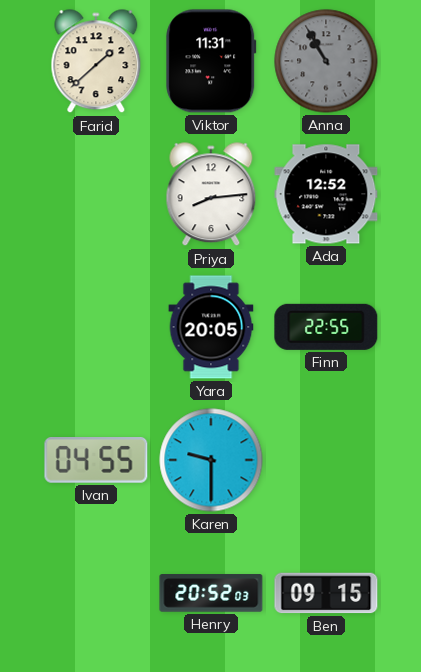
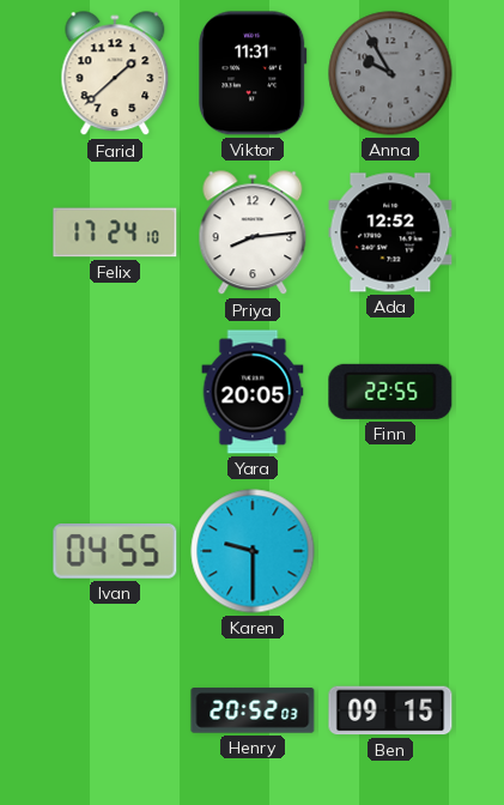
Anna: 10:55 -> 9:55
Felix: none -> 17:24
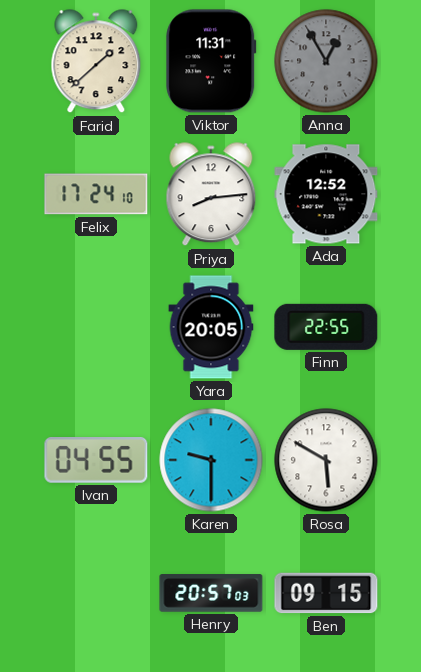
Anna: 9:55 -> 12:55
Rosa: none -> 5:50
Henry: 20:52 -> 20:57
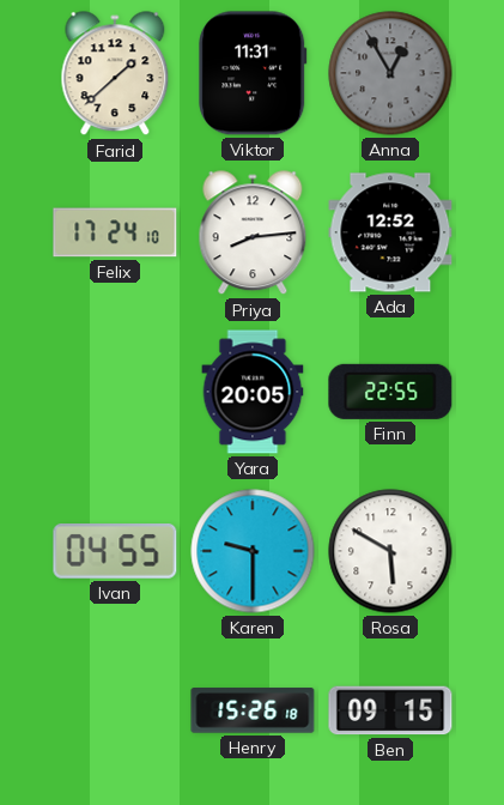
Henry: 20:57 -> 15:26
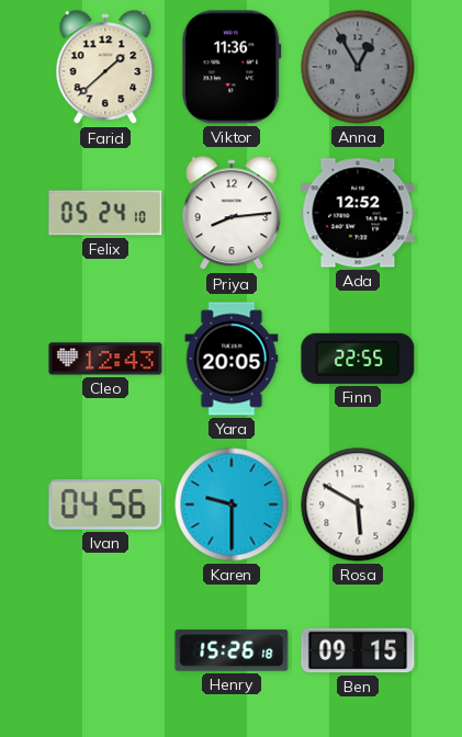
Viktor: 11:31 -> 11:36
Felix: 17:24 -> 05:24
Cleo: none -> 12:43
Ivan: 04:55 -> 04:56
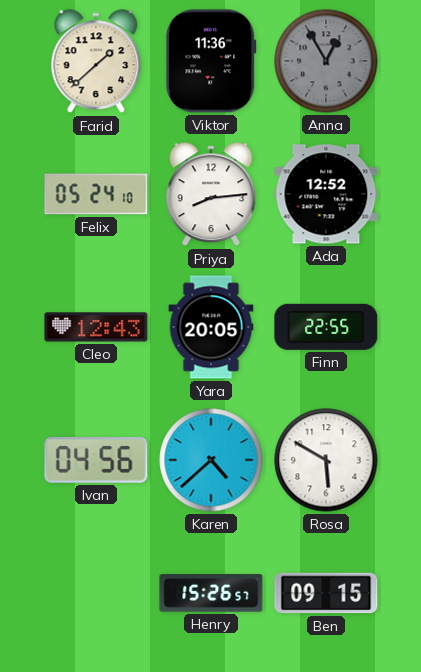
Karen: 9:30 -> 4:38
Henry: 15:26:18 -> 15:26:57
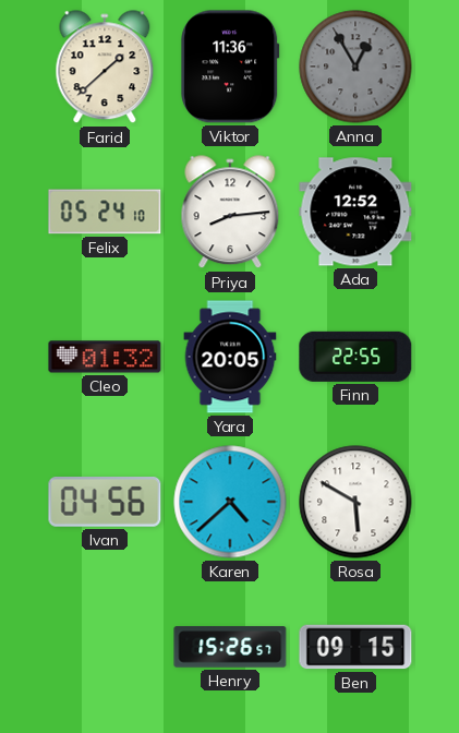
Cleo: 12:43 -> 01:32
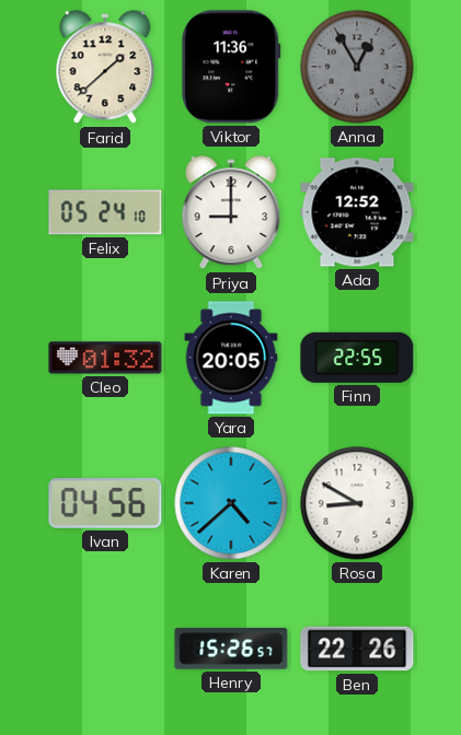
Priya: 8:14 -> 9:00
Rosa: 5:50 -> 8:50
Ben: 09:15 -> 22:26
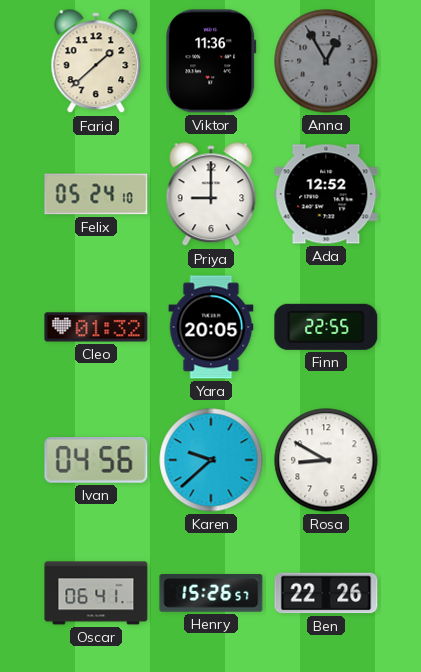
Karen: 4:38 -> 9:38
Oscar: none -> 06:41
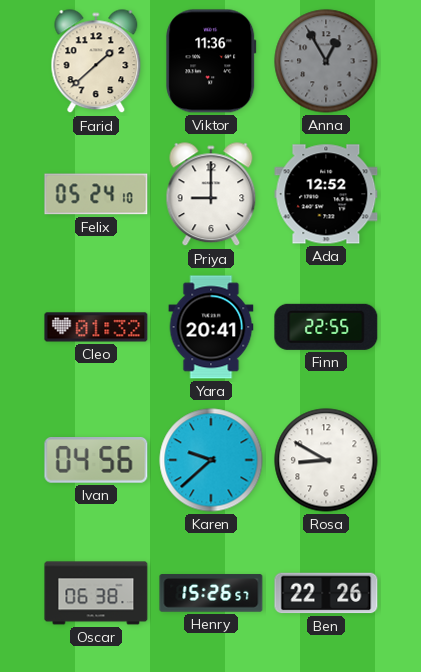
Yara: 20:05 -> 20:41
Oscar: 06:41 -> 06:38
